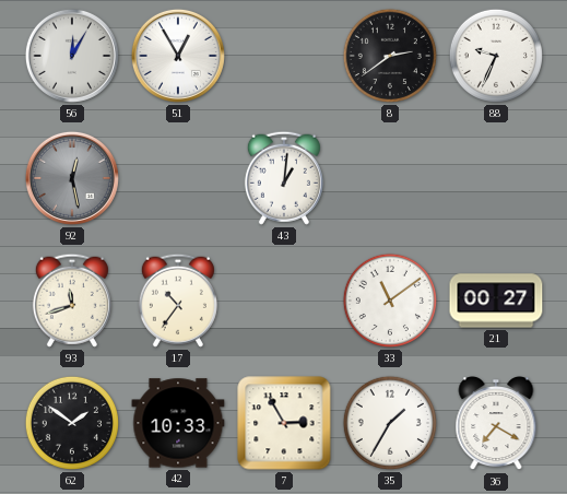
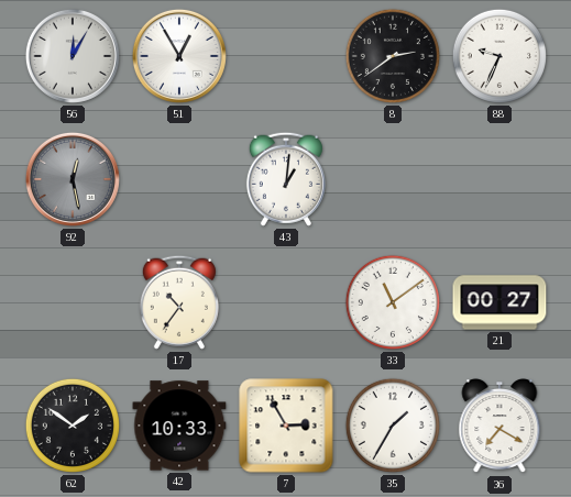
93: 11:42 -> none
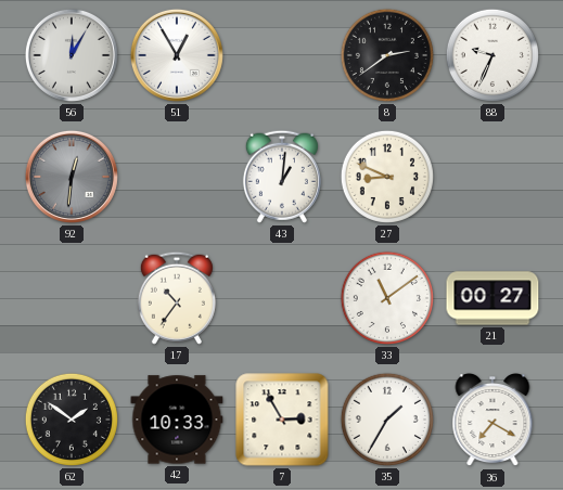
92: 12:28 -> 12:31
27: none -> 8:49
